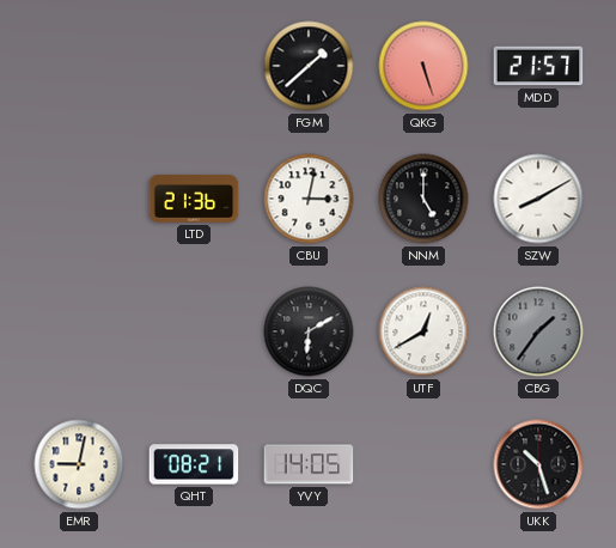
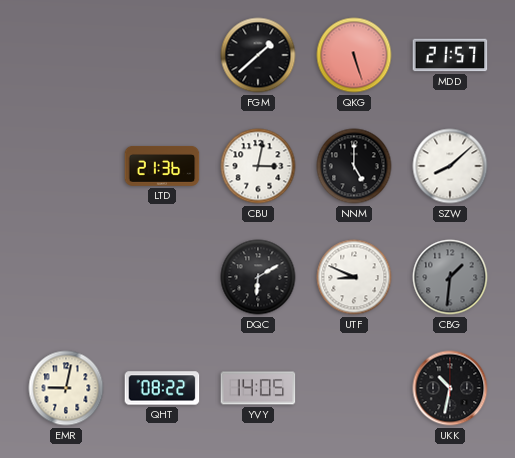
SZW: 8:10 -> 8:08
UTF: 12:40 -> 8:49
CBG: 1:36 -> 1:31
QHT: 08:21 -> 08:22
UKK: 10:27 -> 10:32
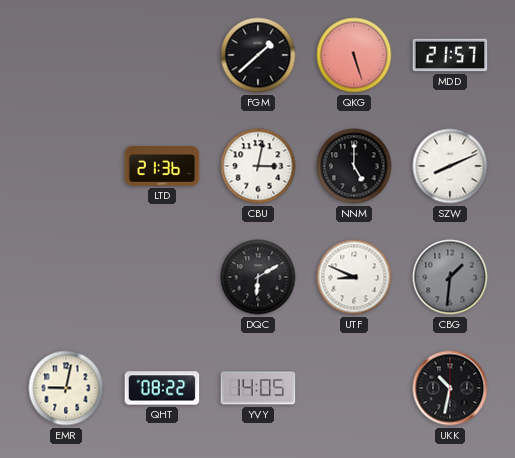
SZW: 8:08 -> 8:11
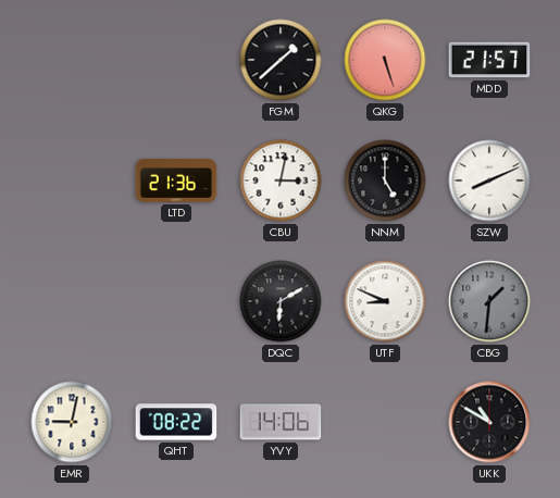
YVY: 14:05 -> 14:06
UKK: 10:32 -> 10:50
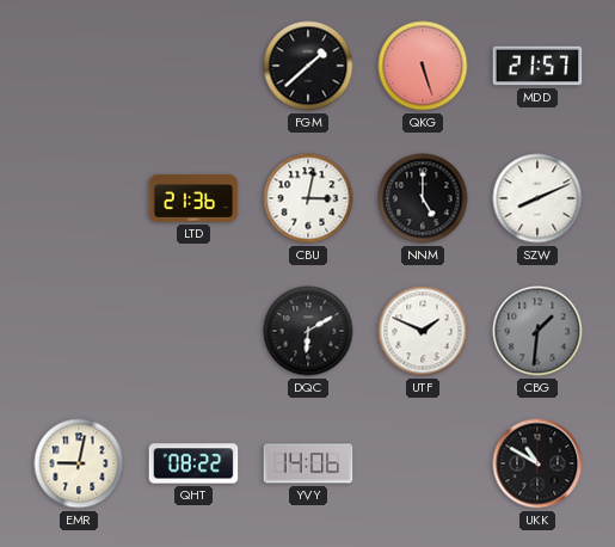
UTF: 8:49 -> 1:49
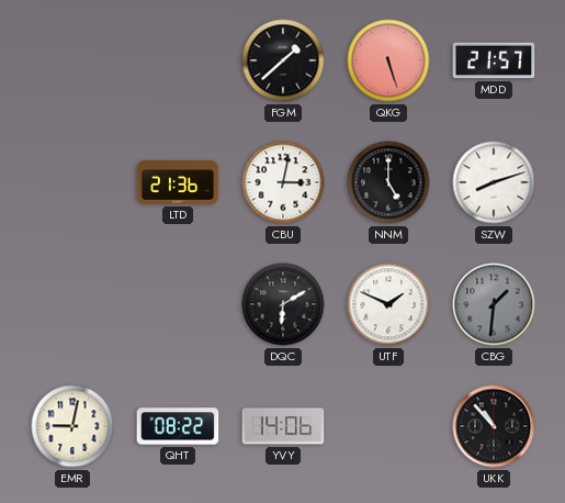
SZW: 8:11 -> 8:12
UKK: 10:50 -> 10:53
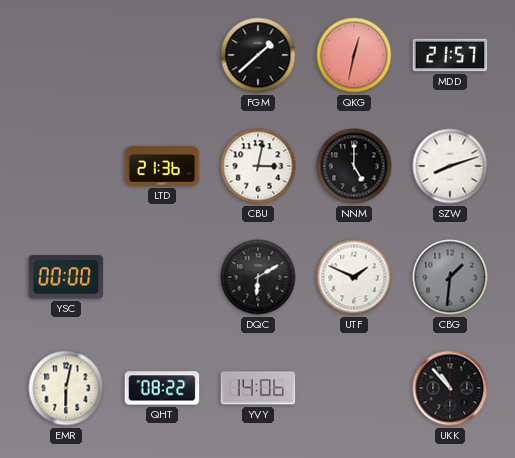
QKG: 5:27 -> 12:32
YSC: none -> 00:00
EMR: 9:02 -> 6:02
